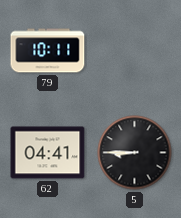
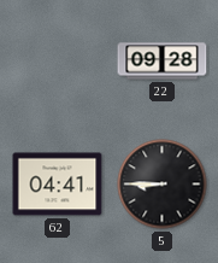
79: 10:11 -> none
22: none -> 09:28
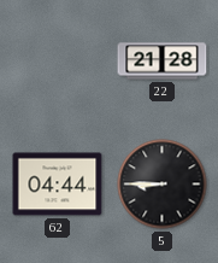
22: 09:28 -> 21:28
62: 04:41 -> 04:44
